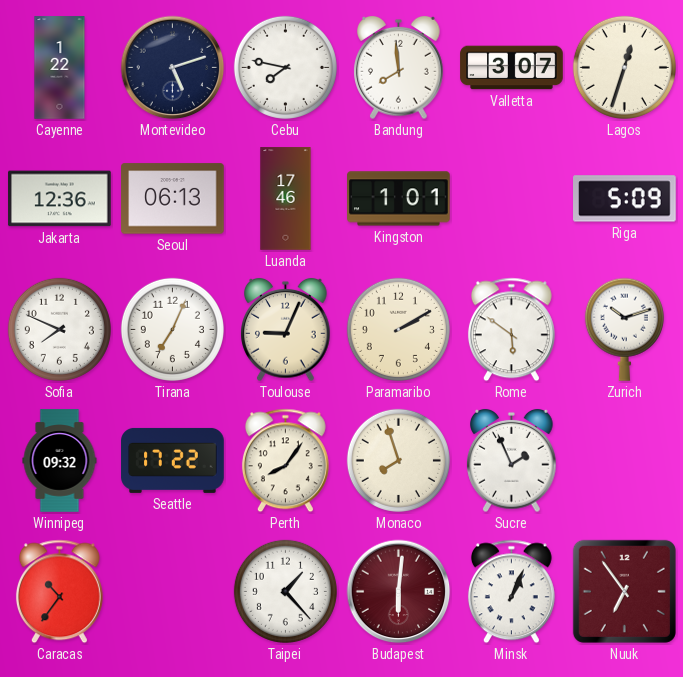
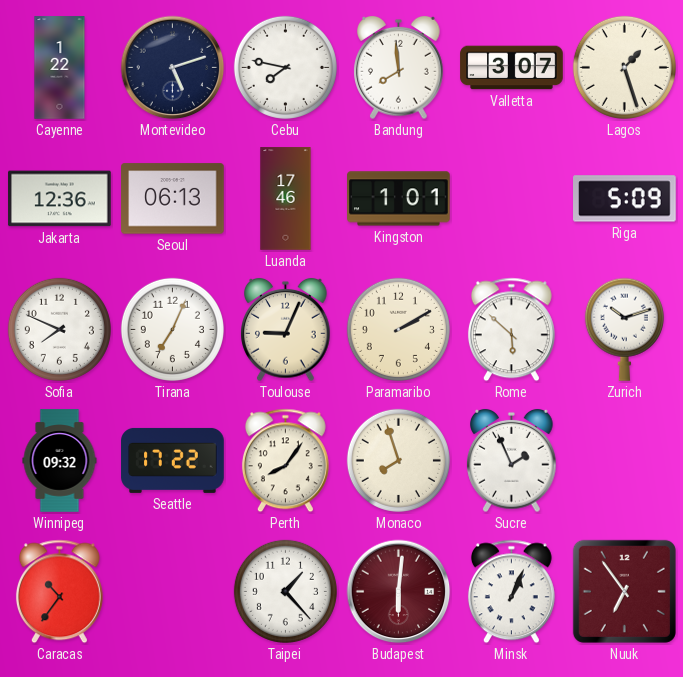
Lagos: 12:33 -> 1:27
Rome: 5:51 -> 5:52
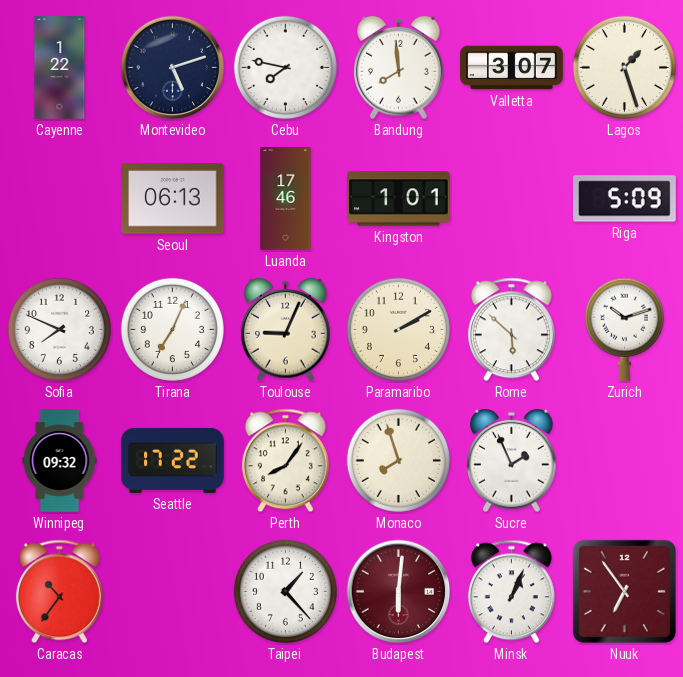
Jakarta: 12:36 -> none
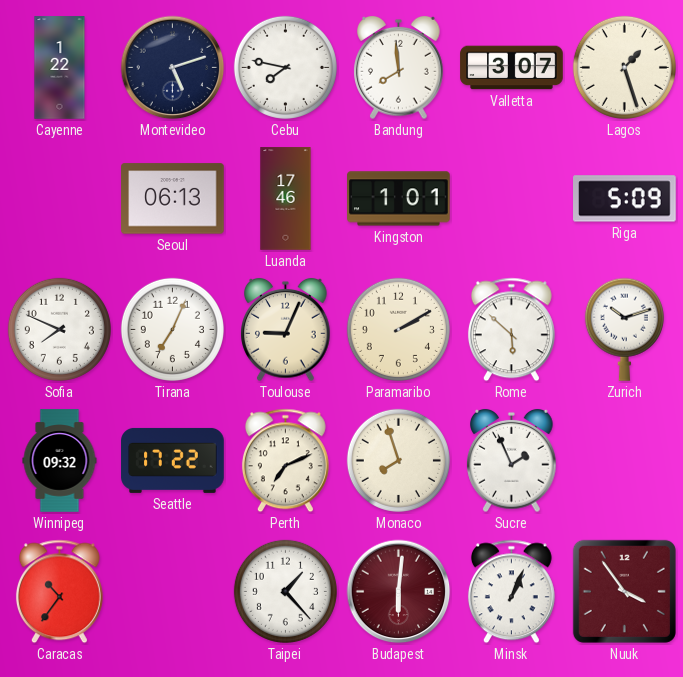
Perth: 8:06 -> 7:11
Nuuk: 6:54 -> 3:54
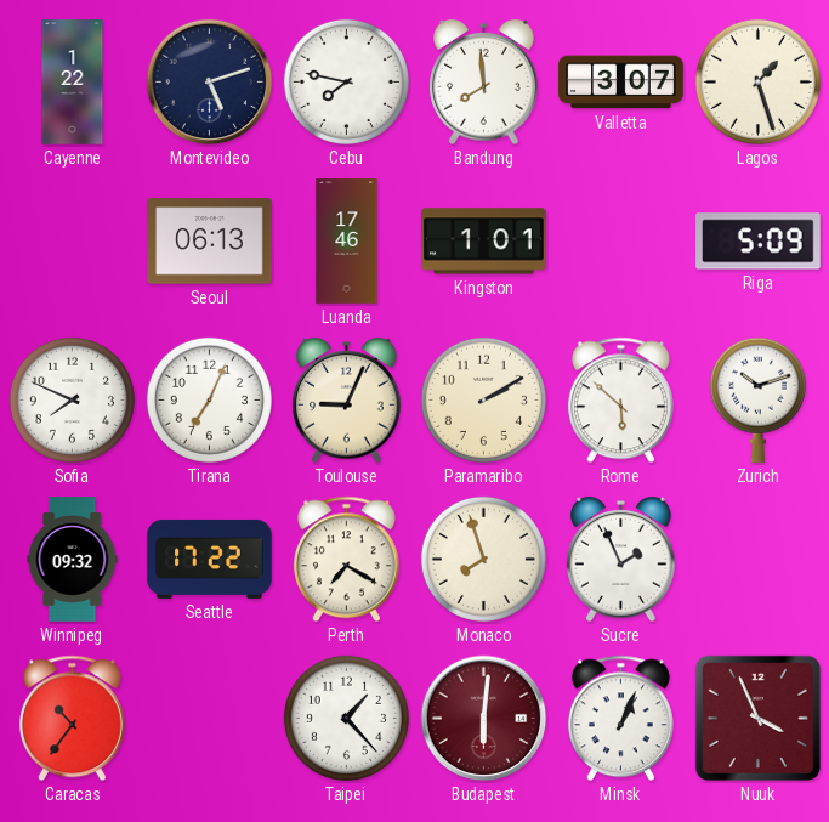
Perth: 7:11 -> 7:20
Nuuk: 3:54 -> 3:56
